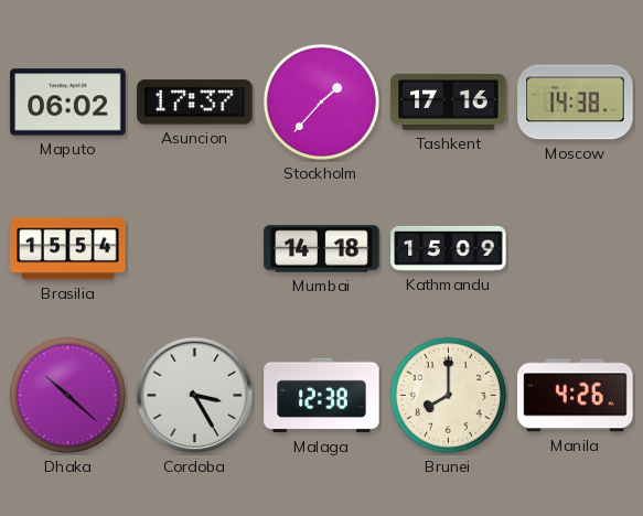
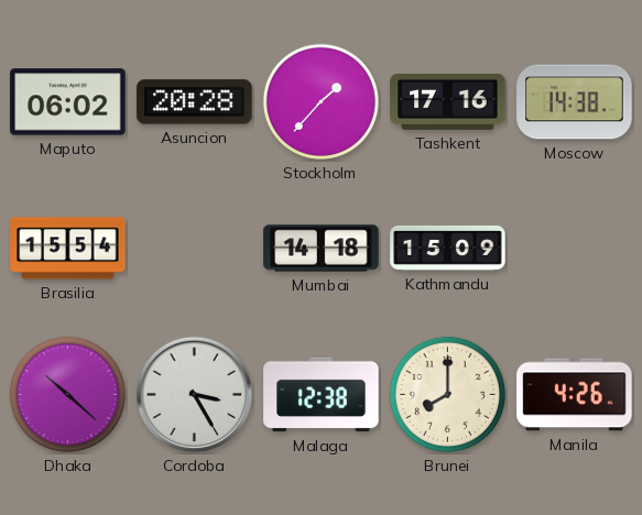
Asuncion: 17:37 -> 20:28
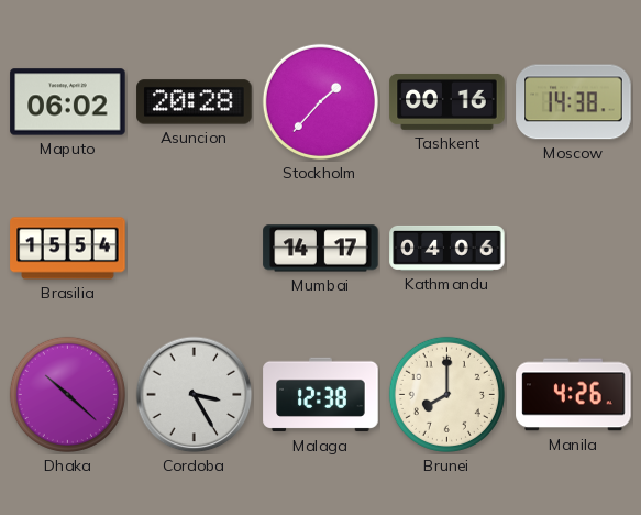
Tashkent: 17:16 -> 00:16
Mumbai: 14:18 -> 14:17
Kathmandu: 15:09 -> 04:06
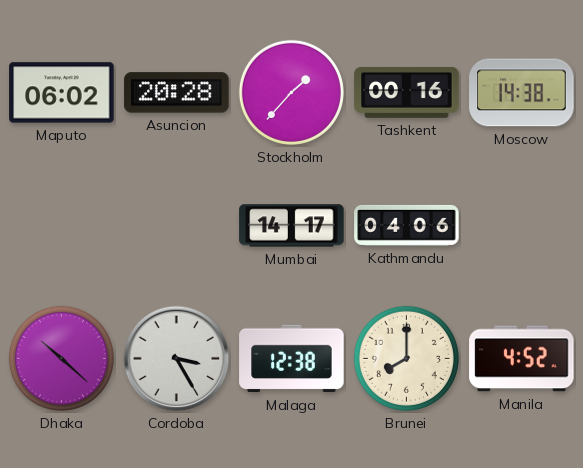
Brasilia: 15:54 -> none
Manila: 4:26 -> 4:52
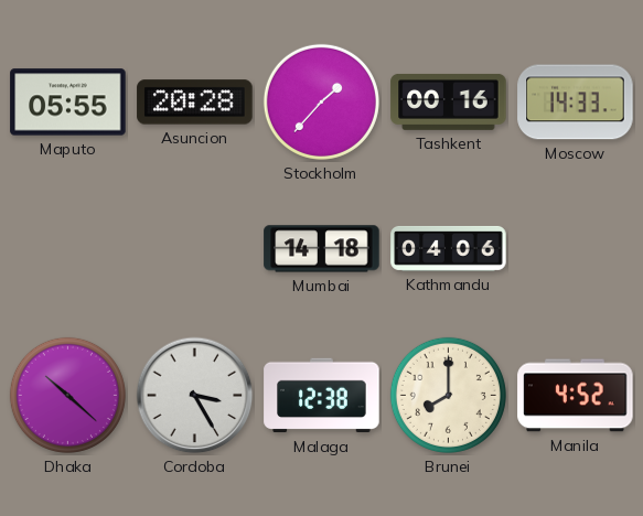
Maputo: 06:02 -> 05:55
Moscow: 14:38 -> 14:33
Mumbai: 14:17 -> 14:18
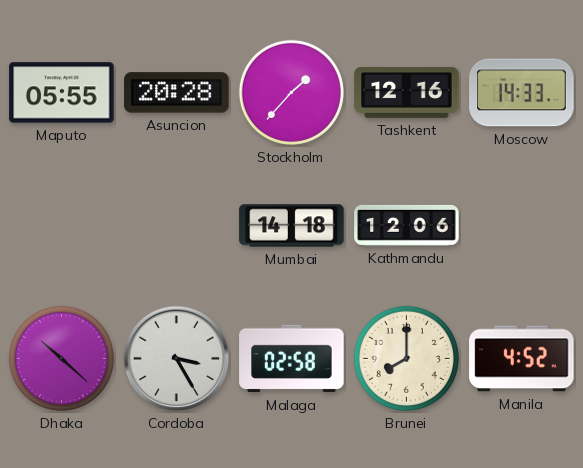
Tashkent: 00:16 -> 12:16
Kathmandu: 04:06 -> 12:06
Malaga: 12:38 -> 02:58
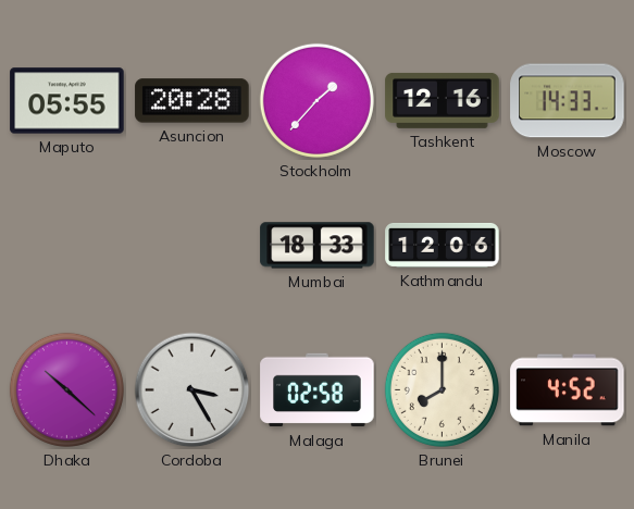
Mumbai: 14:18 -> 18:33
